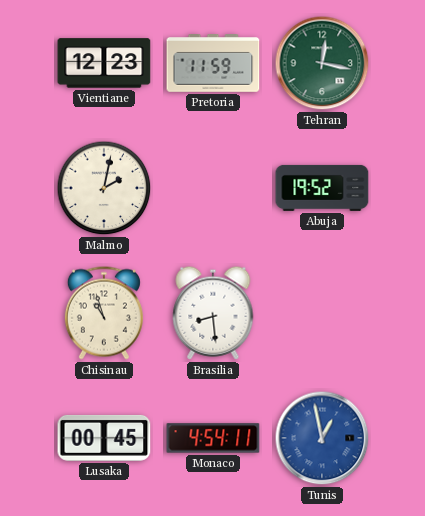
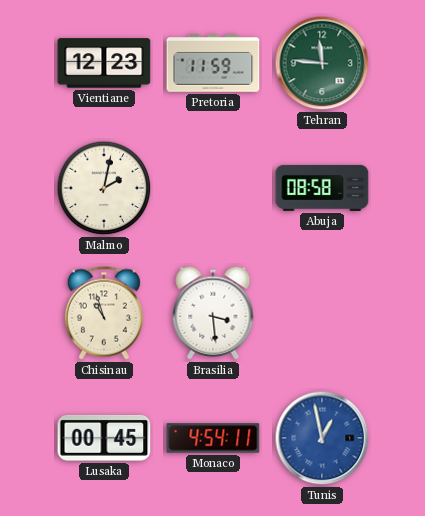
Tehran: 12:17 -> 11:46
Abuja: 19:52 -> 08:58
Brasilia: 8:29 -> 3:29
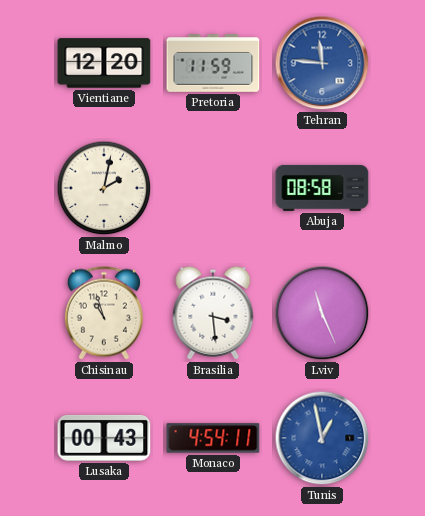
Vientiane: 12:23 -> 12:20
Tehran dial: green -> blue
Lviv: none -> 11:26
Lusaka: 00:45 -> 00:43
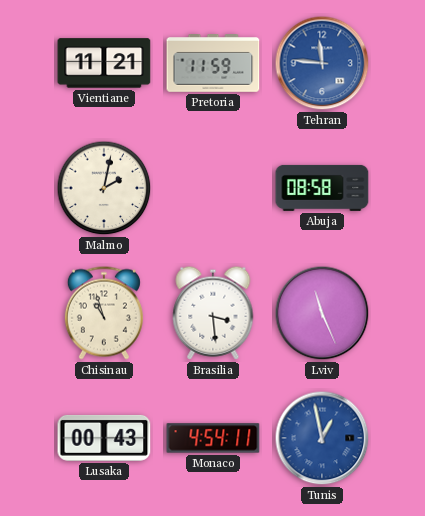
Vientiane: 12:20 -> 11:21
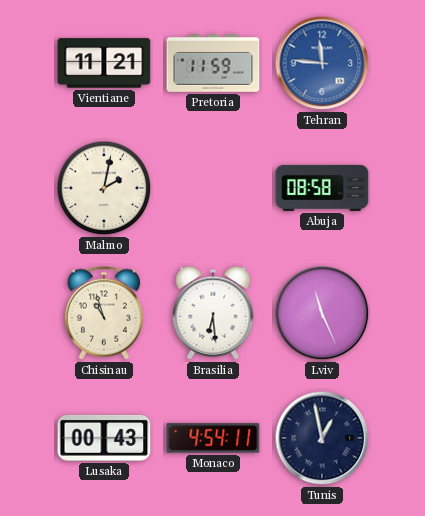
Brasilia: 3:29 -> 6:29
Tunis dial: blue -> navy
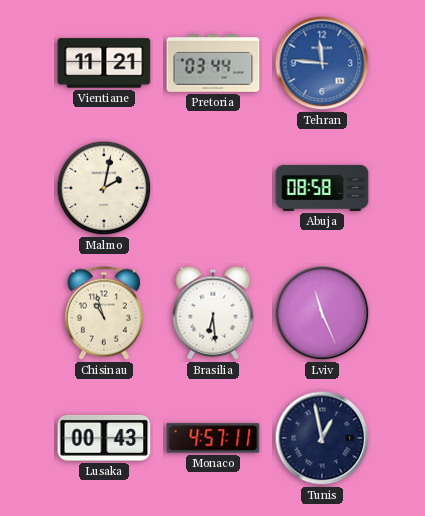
Pretoria: 11:59 -> 03:44
Monaco: 4:54 -> 4:57
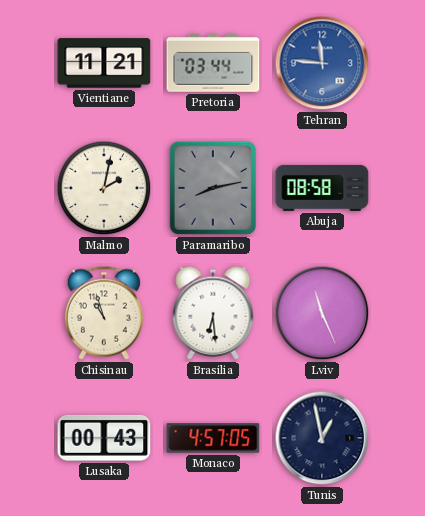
Paramaribo: none -> 8:13
Monaco: 4:57:11 -> 4:57:05
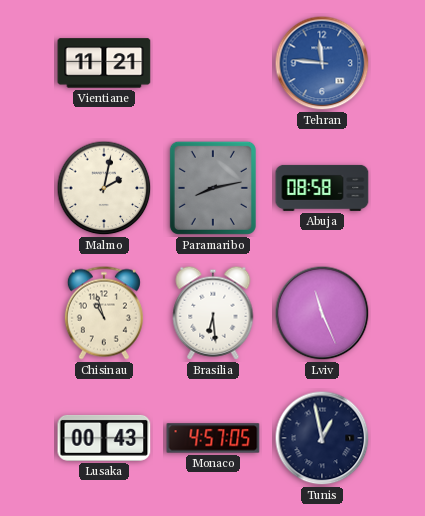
Pretoria: 03:44 -> none
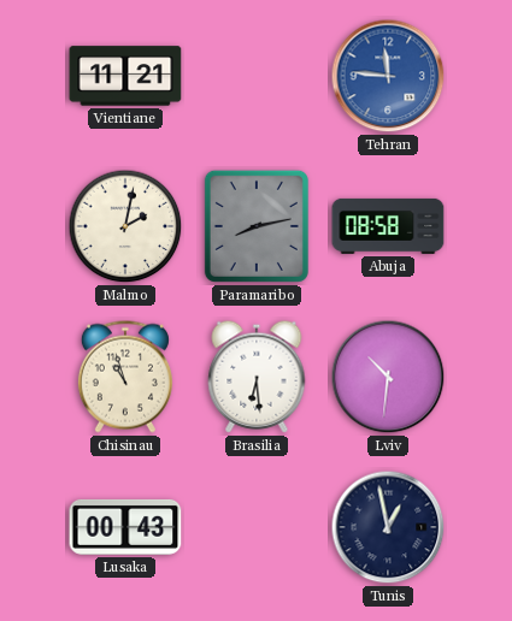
Lviv: 11:26 -> 10:31
Monaco: 4:57 -> none
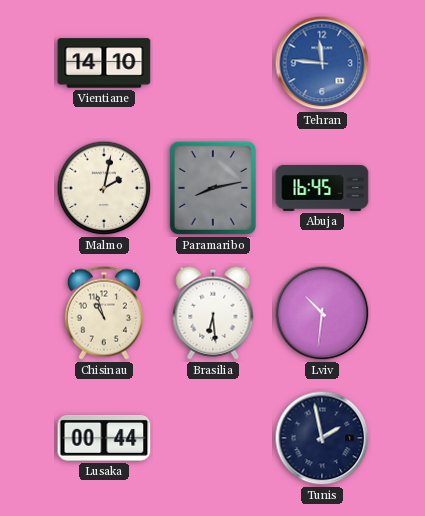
Vientiane: 11:21 -> 14:10
Abuja: 08:58 -> 16:45
Lusaka: 00:43 -> 00:44
Tunis: 12:58 -> 1:58
